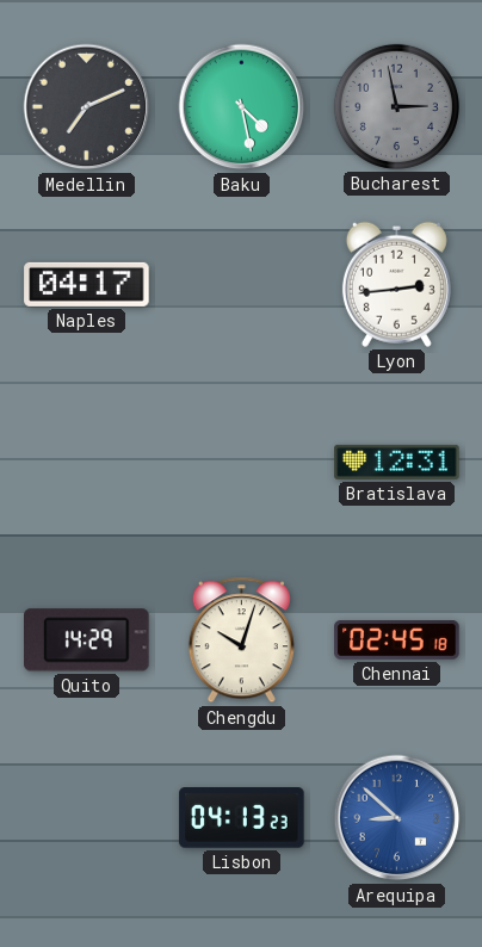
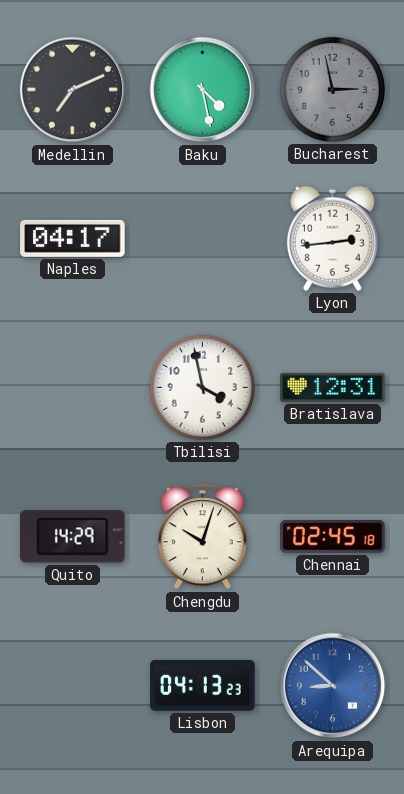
Tbilisi: none -> 3:58
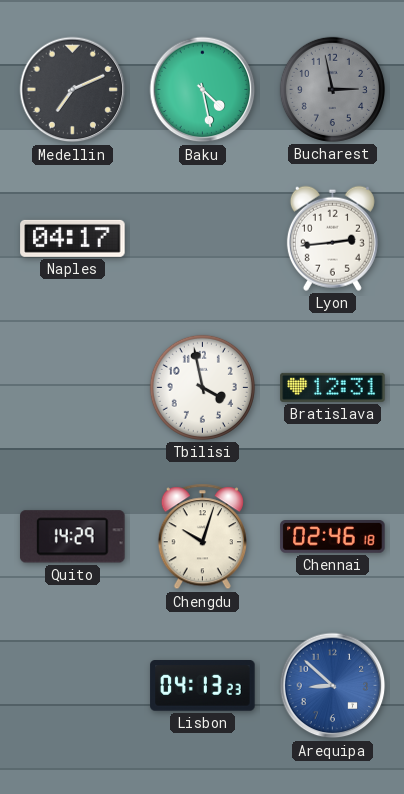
Chennai: 02:45 -> 02:46
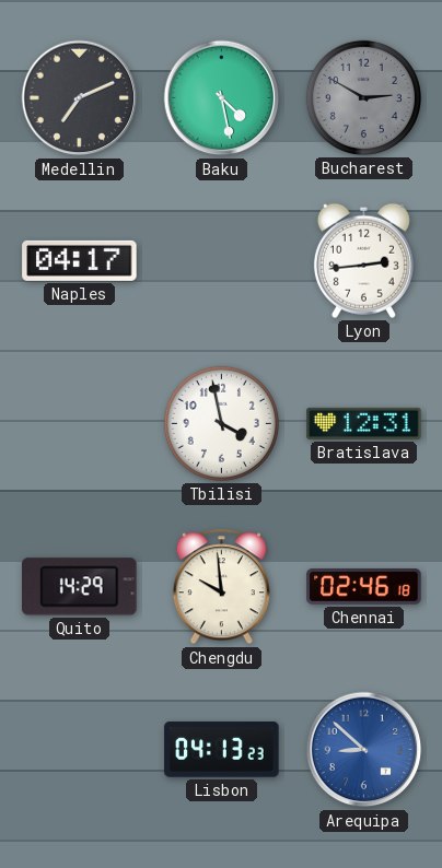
Bucharest: 2:58 -> 2:50
Chengdu: 10:03 -> 9:59
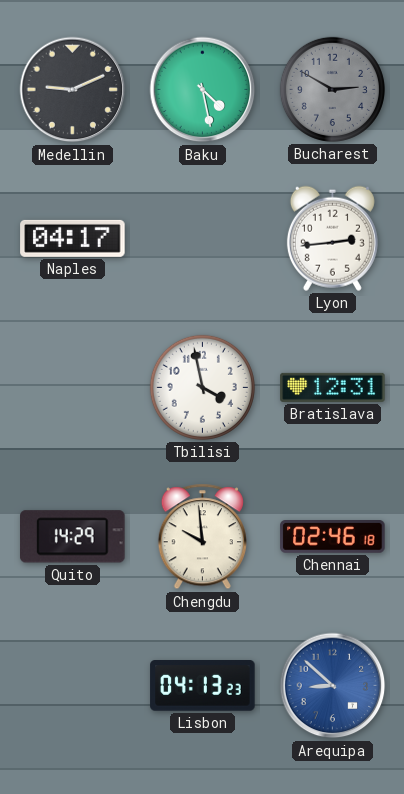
Medellin: 7:11 -> 9:11
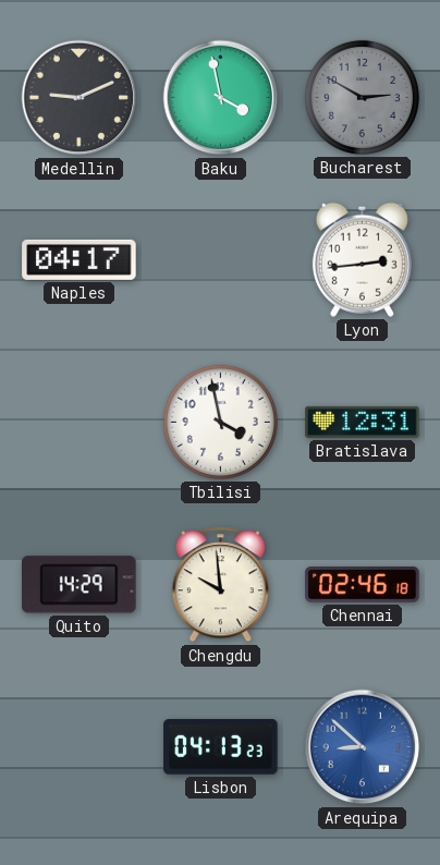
Baku: 4:28 -> 3:58
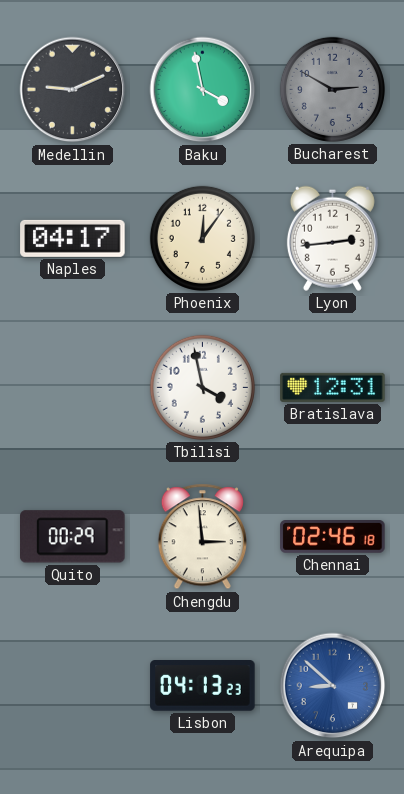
Phoenix: none -> 12:06
Quito: 14:29 -> 00:29
Chengdu: 9:59 -> 2:59
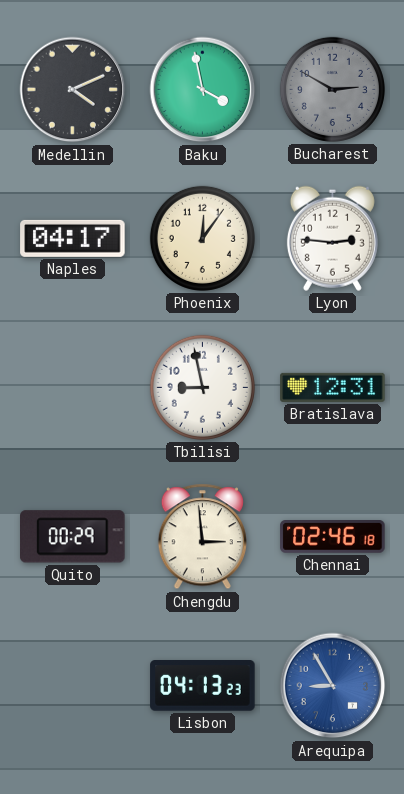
Medellin: 9:11 -> 4:11
Lyon: 2:44 -> 2:46
Tbilisi: 3:58 -> 8:58
Arequipa: 8:52 -> 8:55
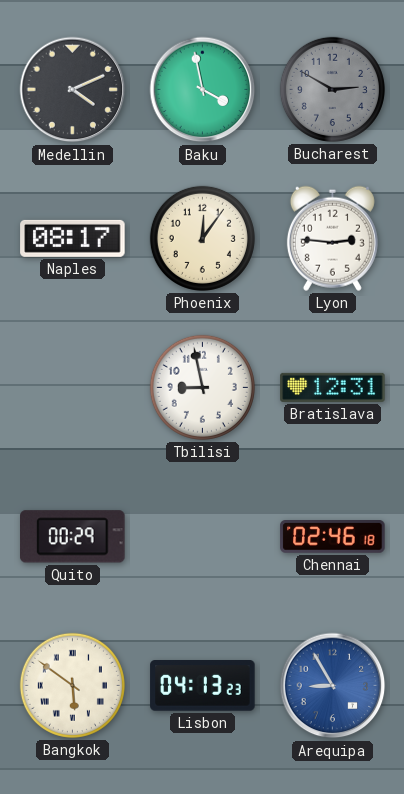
Naples: 04:17 -> 08:17
Chengdu: 2:59 -> none
Bangkok: none -> 5:51
